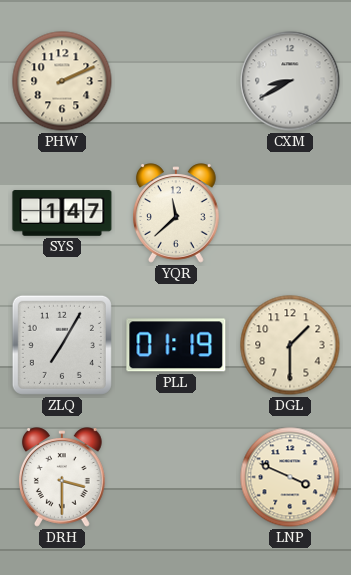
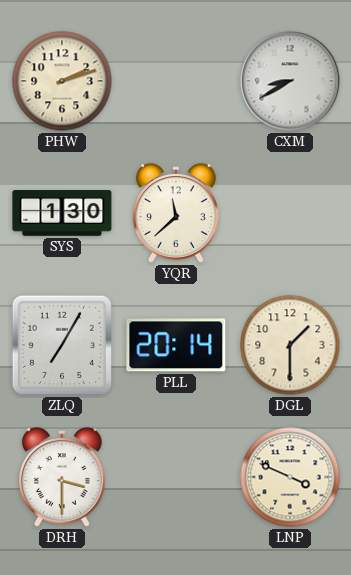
PHW: 2:11 -> 2:12
SYS: 1:47 -> 1:30
PLL: 01:19 -> 20:14
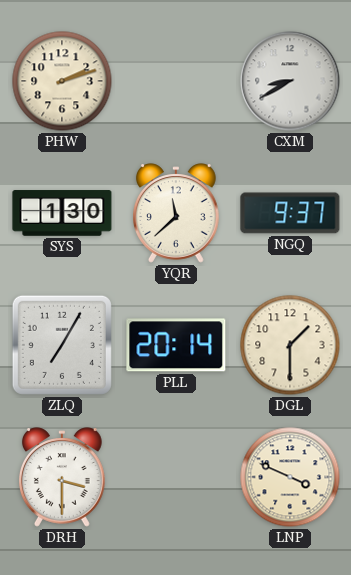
NGQ: none -> 9:37
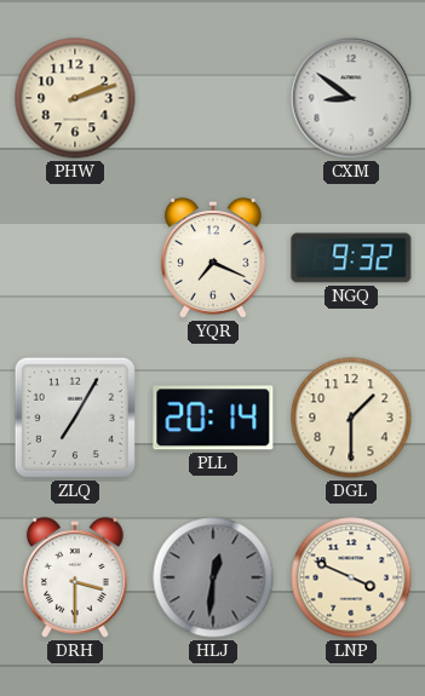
CXM: 8:40 -> 8:51
SYS: 1:30 -> none
YQR: 11:38 -> 7:19
NGQ: 9:37 -> 9:32
HLJ: none -> 12:31
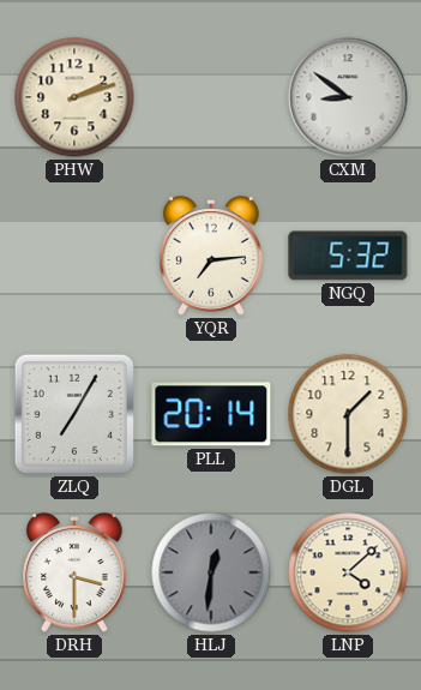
YQR: 7:19 -> 7:14
NGQ: 9:32 -> 5:32
LNP: 3:49 -> 4:08
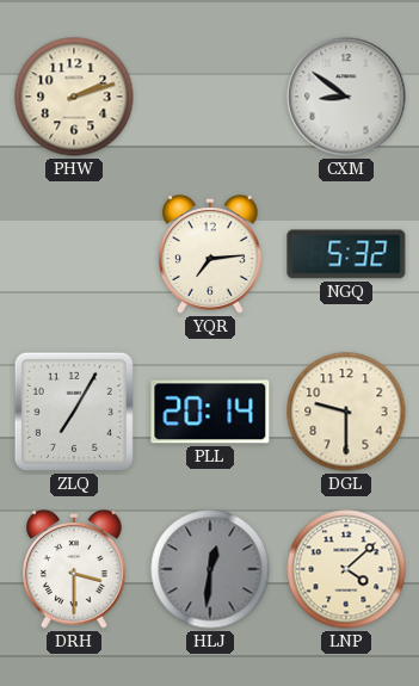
DGL: 1:30 -> 9:30
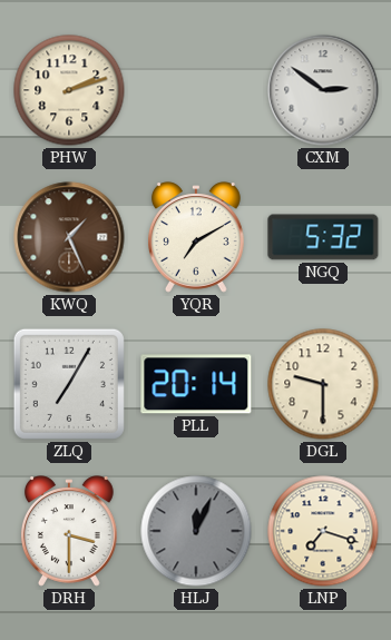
CXM: 8:51 -> 2:51
KWQ: none -> 1:26
YQR: 7:14 -> 7:10
HLJ: 12:31 -> 12:04
LNP: 4:08 -> 7:18
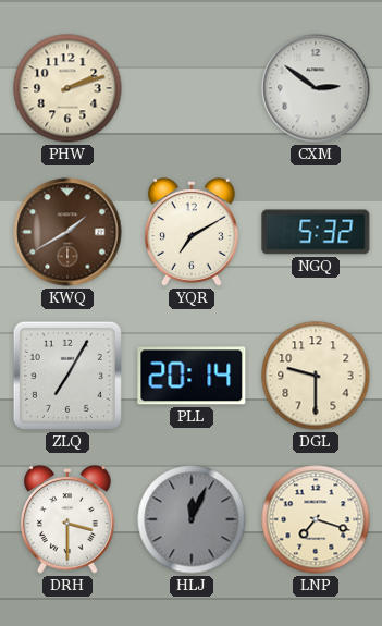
KWQ: 1:26 -> 1:40
